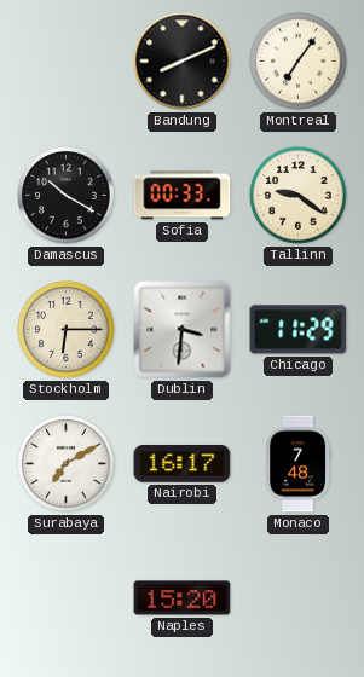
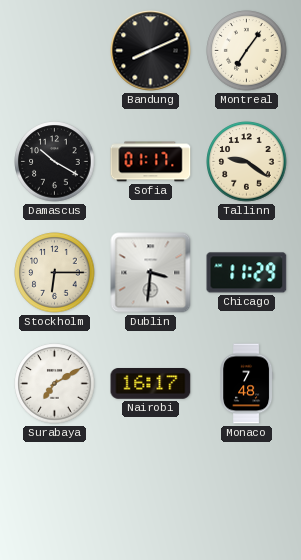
Sofia: 00:33 -> 01:17
Naples: 15:20 -> none
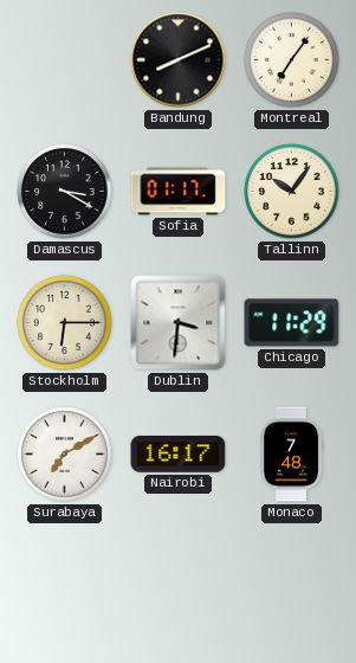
Damascus: 10:20 -> 3:20
Tallinn: 9:21 -> 10:06
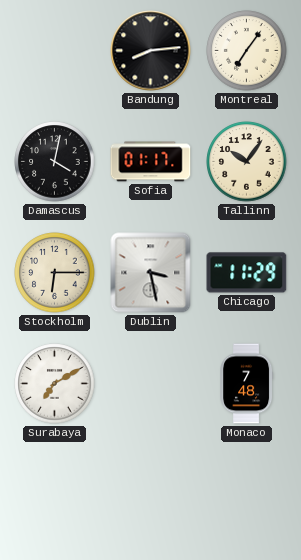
Bandung: 8:11 -> 8:14
Damascus: 3:20 -> 4:02
Dublin: 3:31 -> 3:28
Nairobi: 16:17 -> none
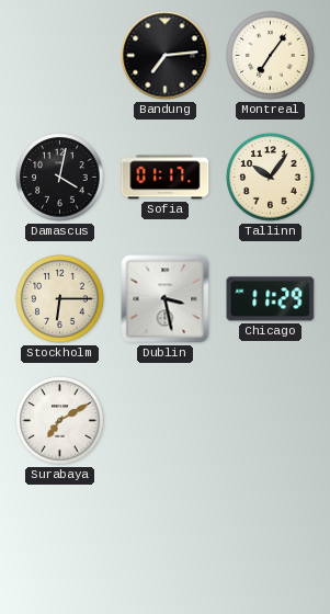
Bandung: 8:14 -> 7:14
Monaco: 7:48 -> none
